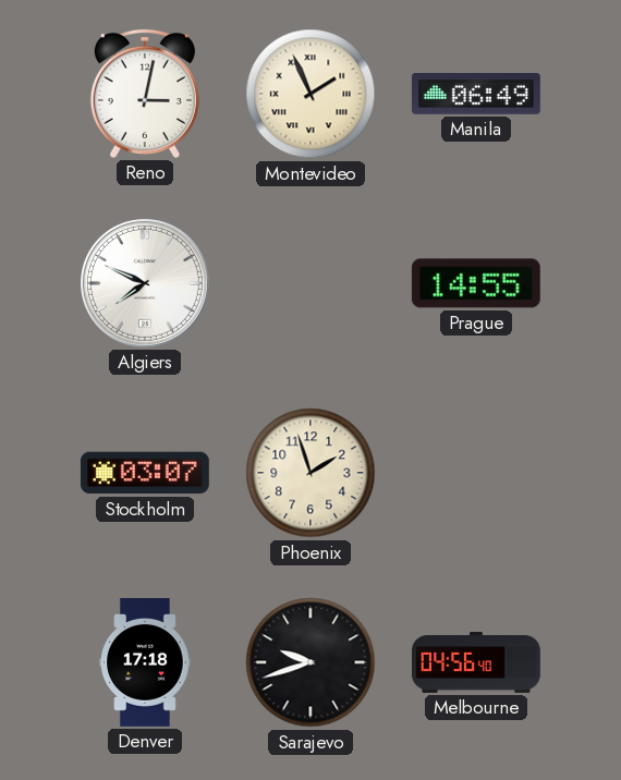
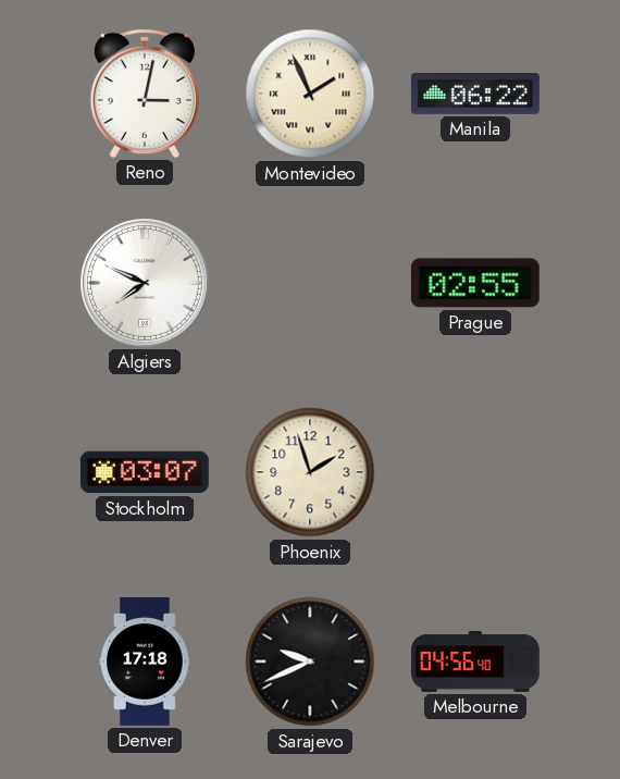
Manila: 06:49 -> 06:22
Prague: 14:55 -> 02:55
Sarajevo: 9:42 -> 9:41
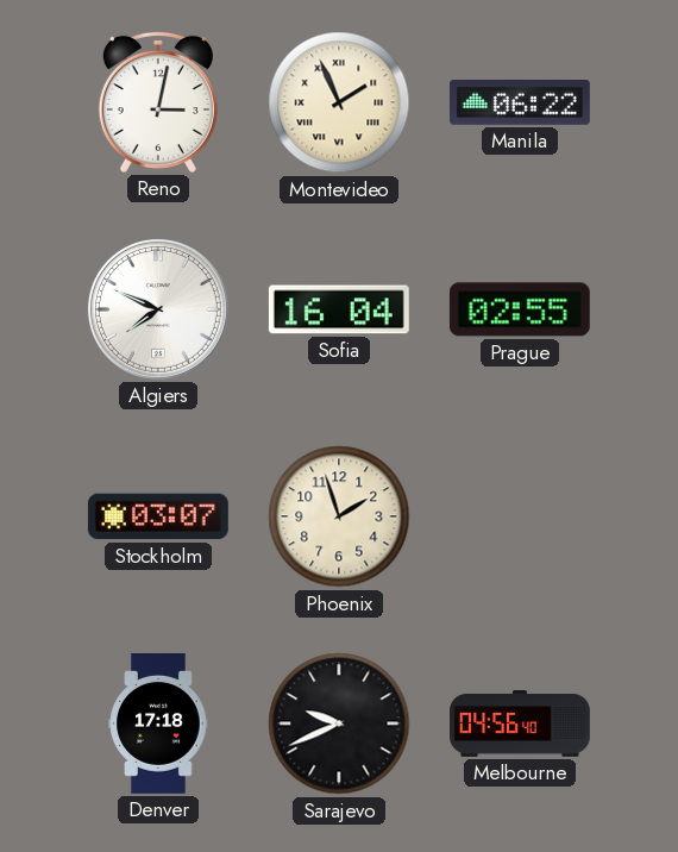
Sofia: none -> 16:04
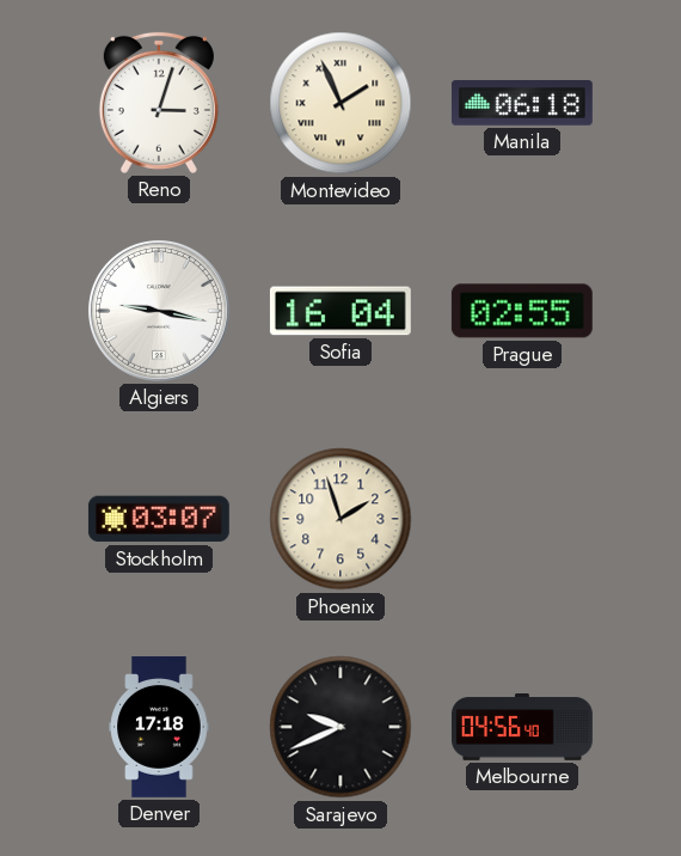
Reno: 3:02 -> 3:03
Manila: 06:22 -> 06:18
Algiers: 7:49 -> 9:17
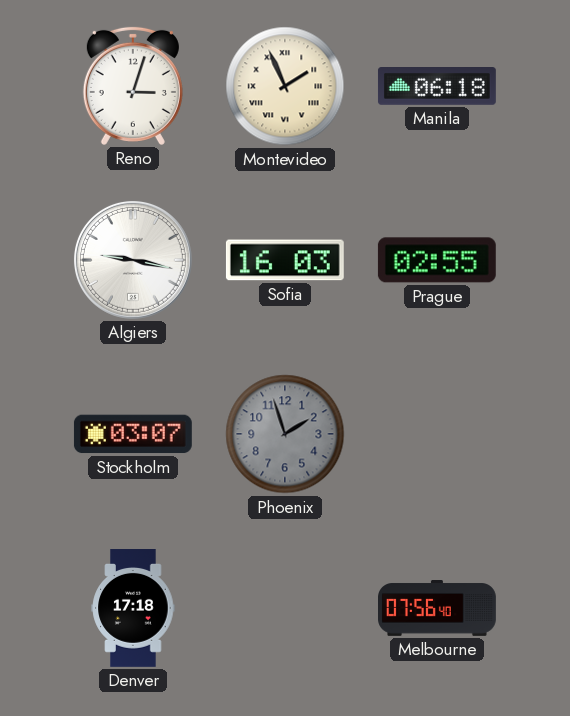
Sofia: 16:04 -> 16:03
Phoenix dial: cream -> grey
Sarajevo: 9:41 -> none
Melbourne: 04:56 -> 07:56
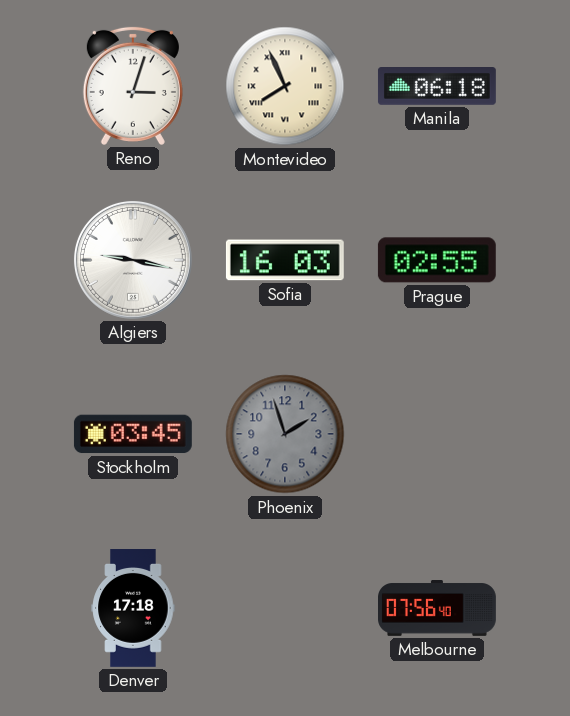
Montevideo: 1:56 -> 7:56
Stockholm: 03:07 -> 03:45
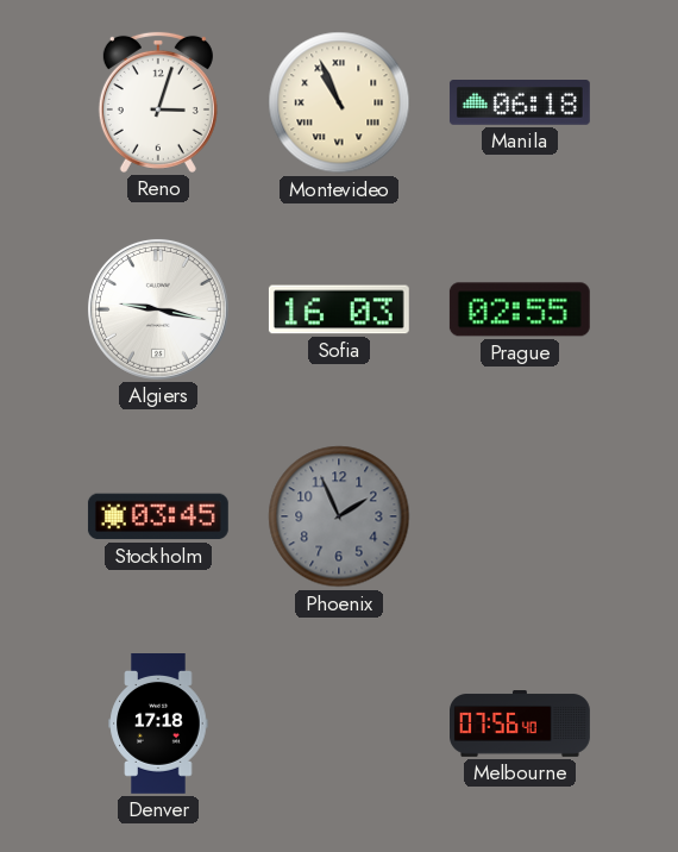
Montevideo: 7:56 -> 10:56
Phoenix: 1:57 -> 1:56
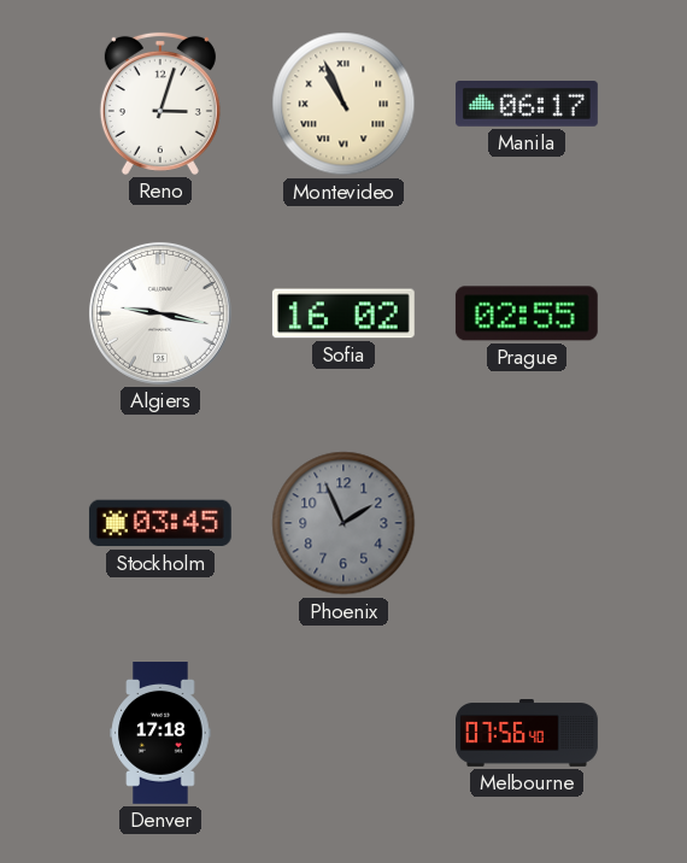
Manila: 06:18 -> 06:17
Sofia: 16:03 -> 16:02
